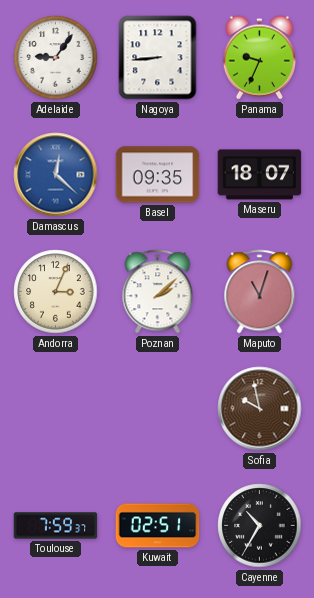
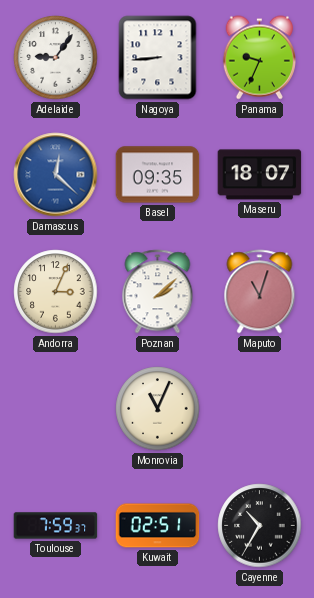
Monrovia: none -> 11:04
Sofia: 9:58 -> none
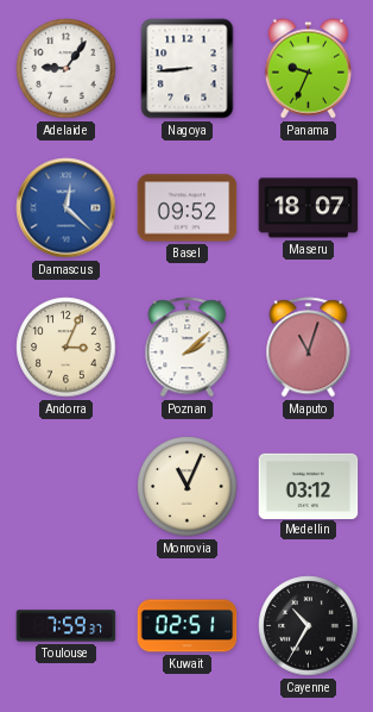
Basel: 09:35 -> 09:52
Medellin: none -> 03:12
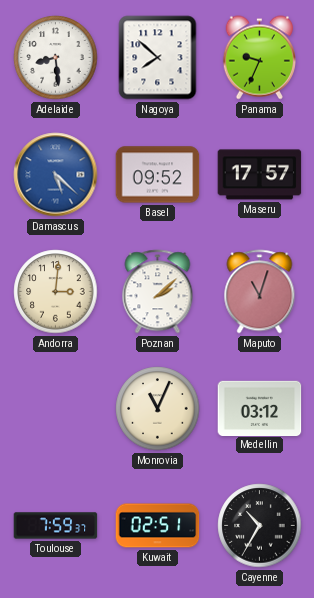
Adelaide: 9:06 -> 8:29
Nagoya: 8:44 -> 7:52
Damascus: 12:22 -> 5:22
Maseru: 18:07 -> 17:57
Andorra: 3:04 -> 3:01
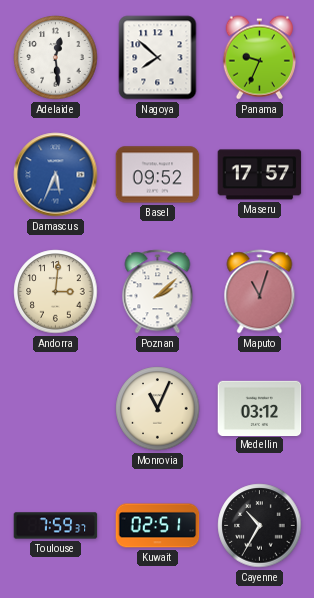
Adelaide: 8:29 -> 12:29
Damascus: 5:22 -> 5:34
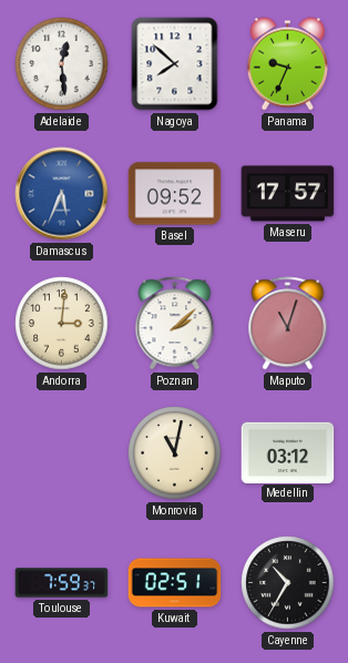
Monrovia: 11:04 -> 11:02
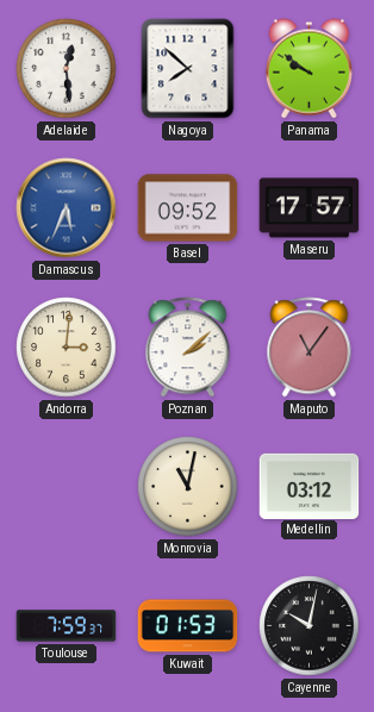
Panama: 9:34 -> 9:51
Maputo: 11:03 -> 11:06
Kuwait: 02:51 -> 01:53
Cayenne: 10:35 -> 10:02
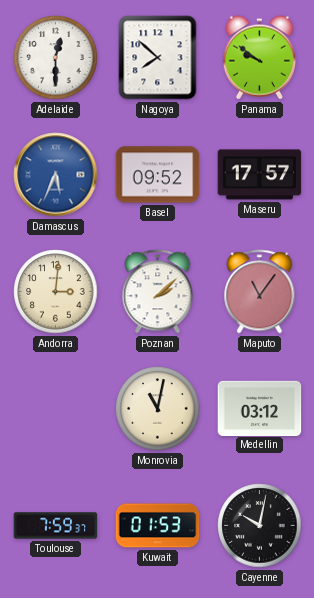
Adelaide: 12:29 -> 12:30
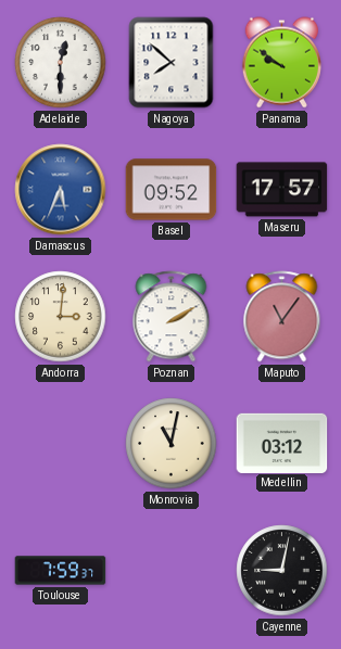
Poznan: 2:08 -> 2:10
Kuwait: 01:53 -> none
Cayenne: 10:02 -> 9:02
